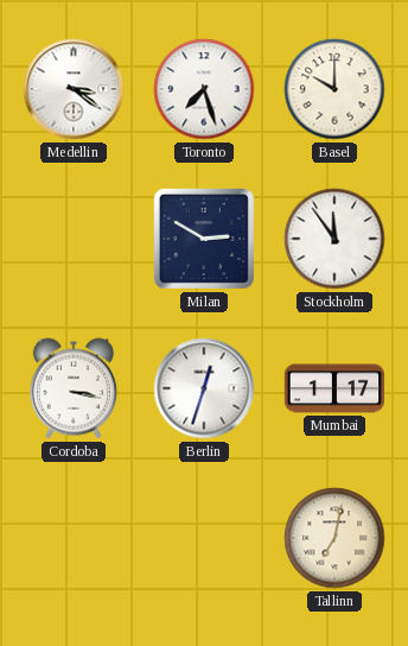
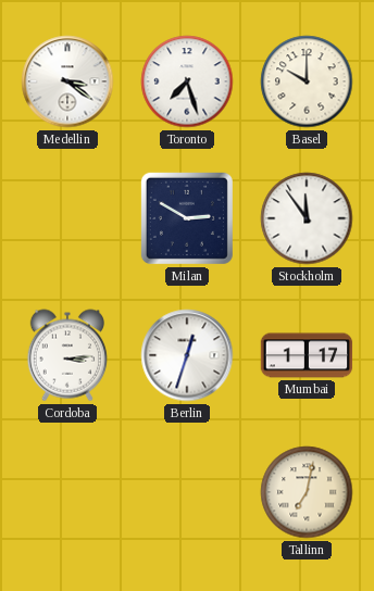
Cordoba: 3:17 -> 3:14
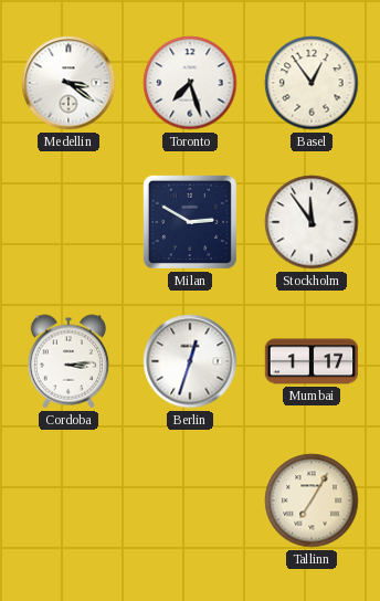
Basel: 10:00 -> 12:54
Tallinn: 7:02 -> 7:05
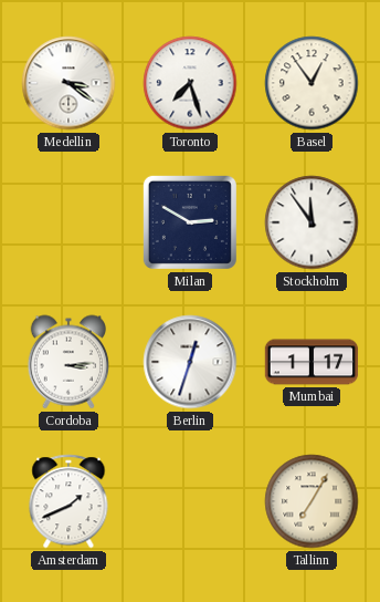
Amsterdam: none -> 1:41
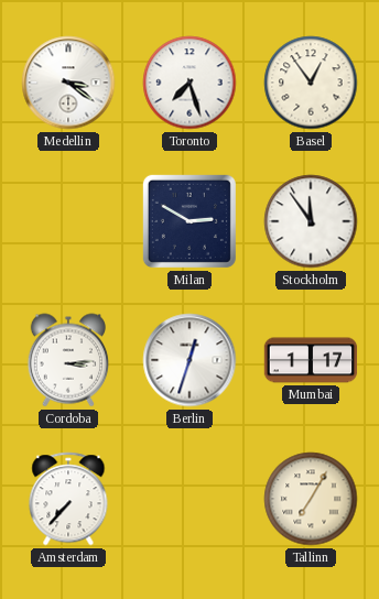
Amsterdam: 1:41 -> 7:37
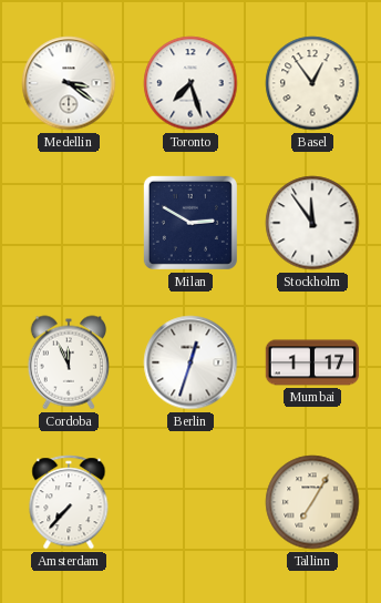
Cordoba: 3:14 -> 11:56
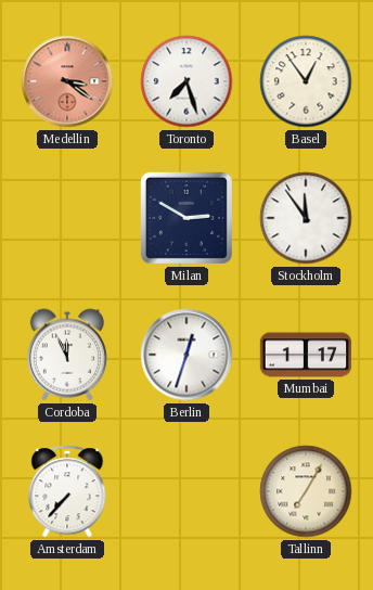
Medellin dial: white -> salmon
